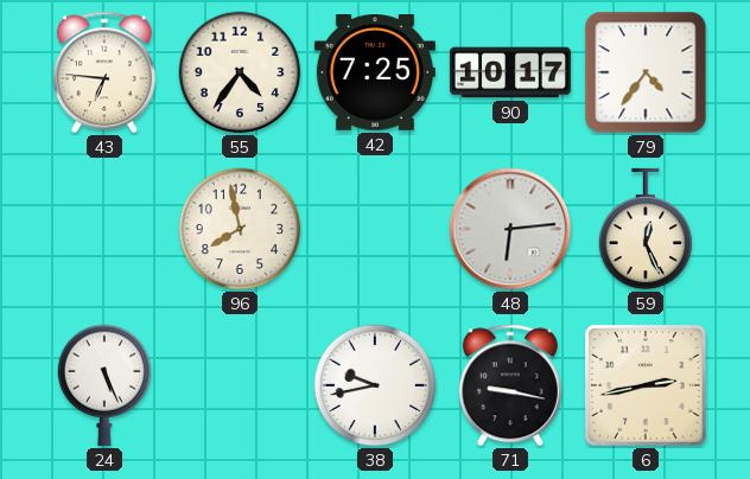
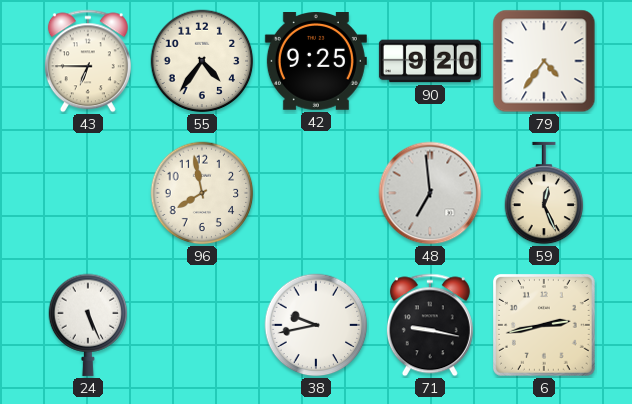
43: 6:46 -> 6:45
42: 7:25 -> 9:25
90: 10:17 -> 9:20
48: 6:14 -> 6:59
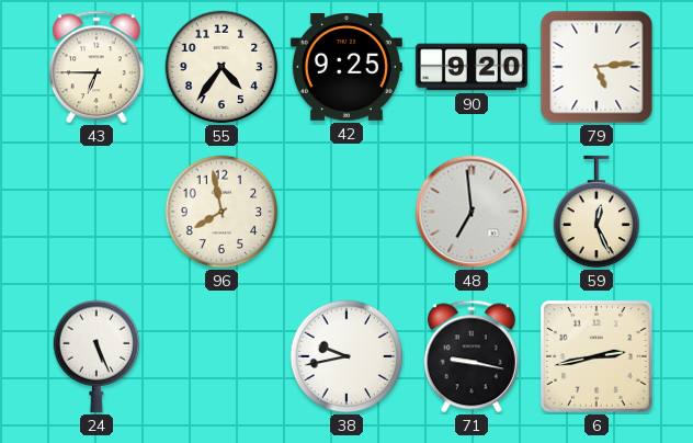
79: 4:36 -> 5:14
